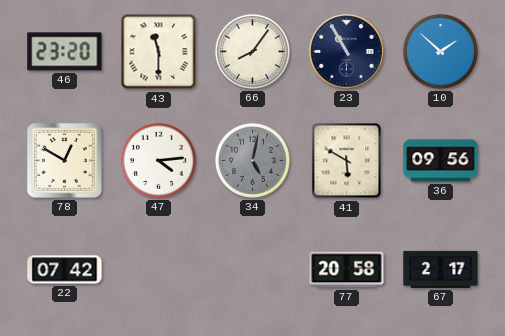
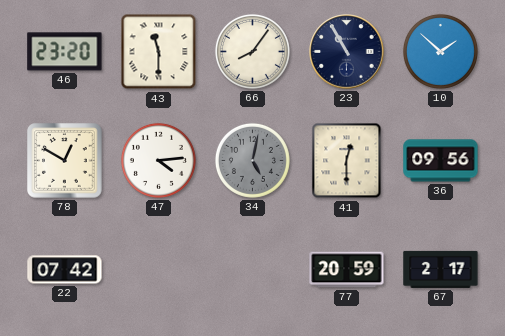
41: 5:50 -> 12:30
77: 20:58 -> 20:59
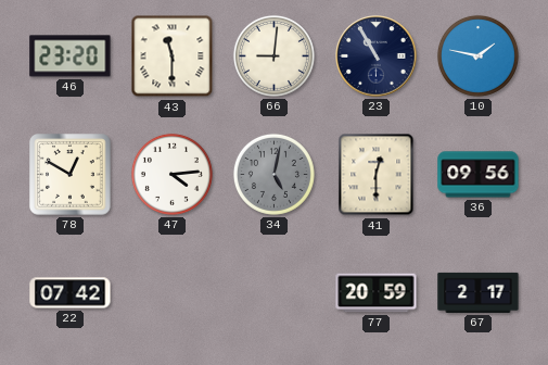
66: 8:06 -> 9:01
10: 1:52 -> 1:47
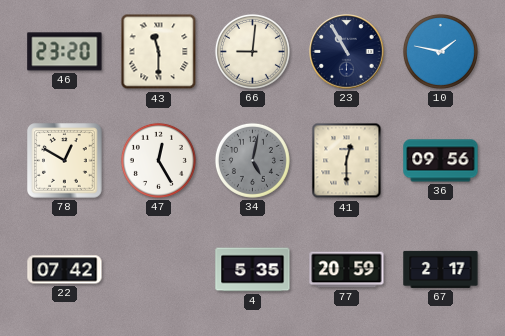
47: 4:14 -> 12:25
4: none -> 5:35
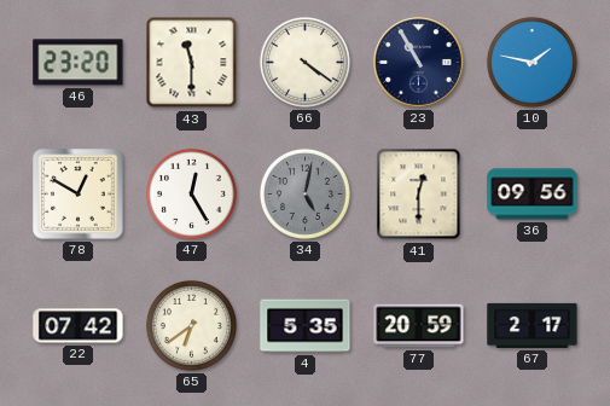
66: 9:01 -> 4:21
65: none -> 6:39
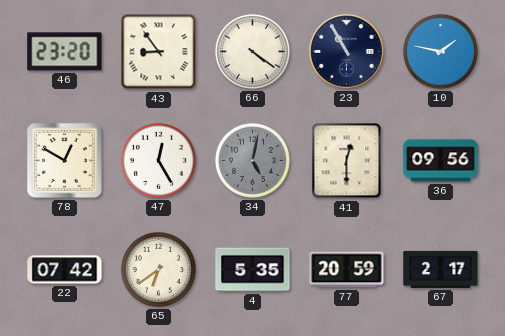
43: 11:30 -> 8:54
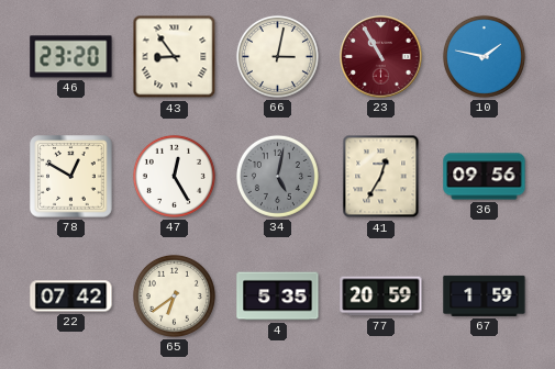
66: 4:21 -> 3:02
23 dial: navy -> burgundy
41: 12:30 -> 12:35
67: 2:17 -> 1:59
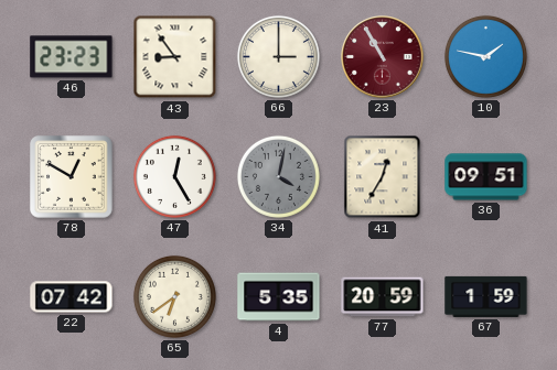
46: 23:20 -> 23:23
66: 3:02 -> 3:00
34: 5:02 -> 4:02
36: 09:56 -> 09:51
